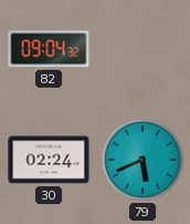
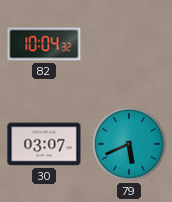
82: 09:04 -> 10:04
30: 02:24 -> 03:07
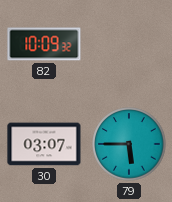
82: 10:04 -> 10:09
79: 5:41 -> 5:45
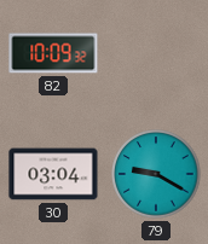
30: 03:07 -> 03:04
79: 5:45 -> 9:20
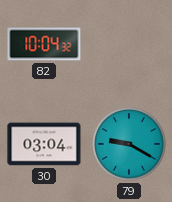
82: 10:09 -> 10:04
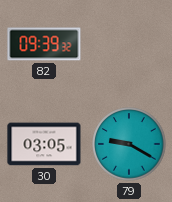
82: 10:04 -> 09:39
30: 03:04 -> 03:05
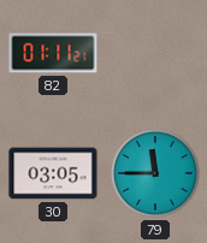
82: 09:39 -> 01:11
79: 9:20 -> 11:45
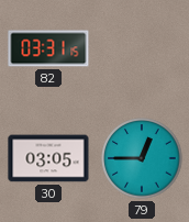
82: 01:11 -> 03:31
79: 11:45 -> 12:45
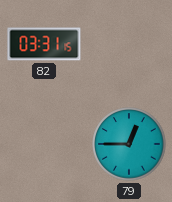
30: 03:05 -> none
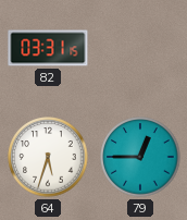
64: none -> 5:33
